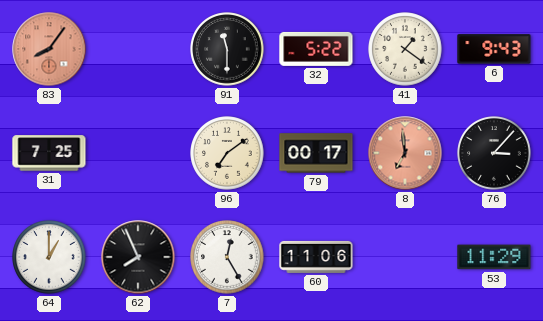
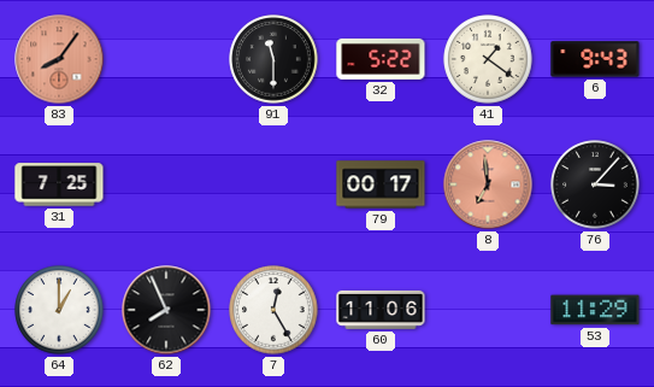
96: 7:09 -> none
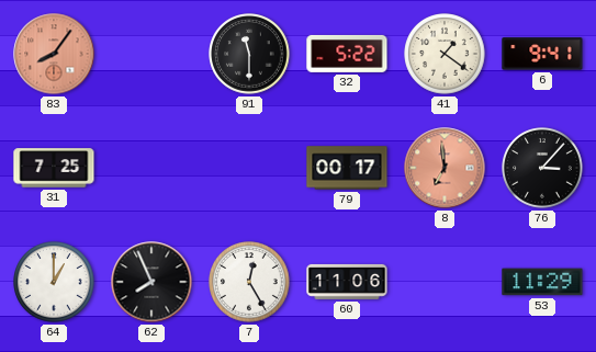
6: 9:43 -> 9:41
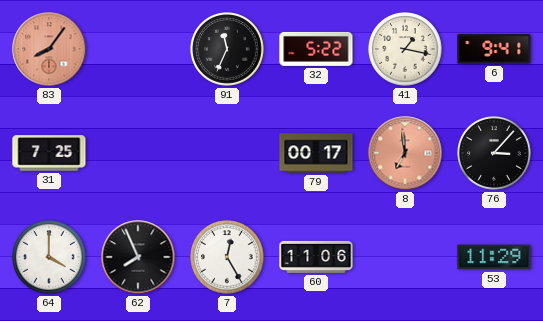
91: 11:30 -> 11:34
41: 1:21 -> 1:17
64: 1:00 -> 4:00
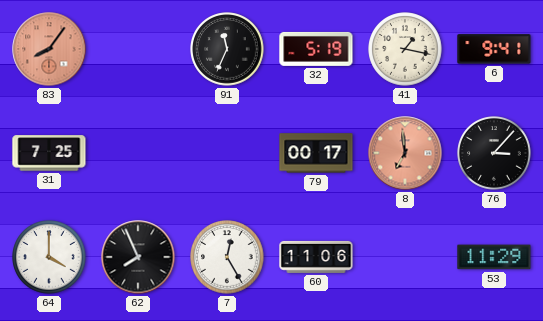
32: 5:22 -> 5:19
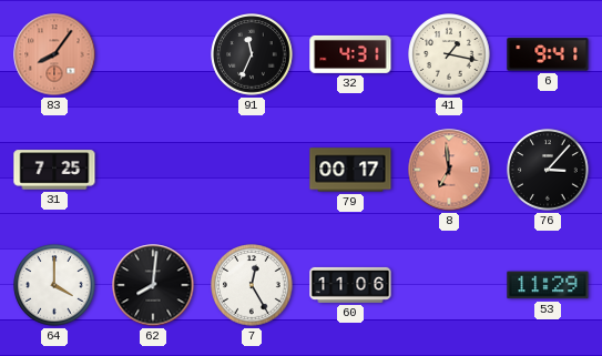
32: 5:19 -> 4:31
62: 7:56 -> 8:01
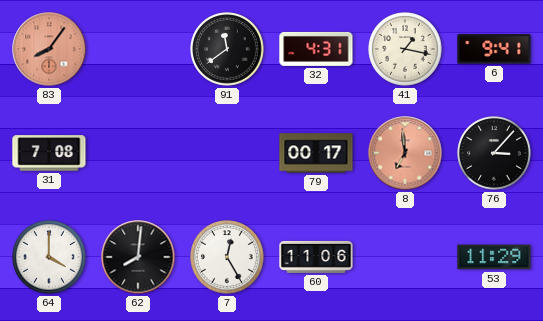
91: 11:34 -> 11:39
31: 7:25 -> 7:08
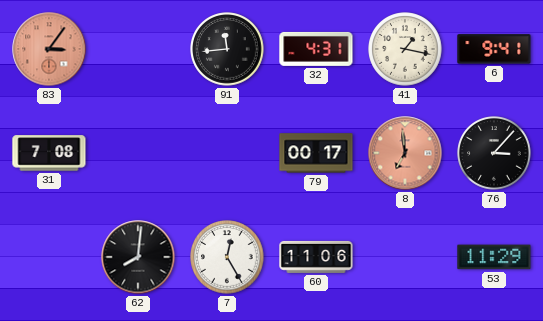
83: 8:06 -> 3:06
91: 11:39 -> 11:44
64: 4:00 -> none
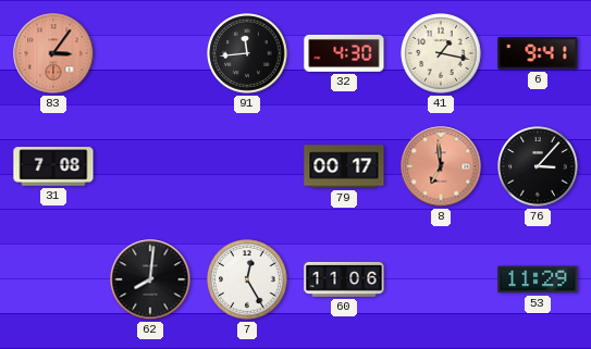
32: 4:31 -> 4:30
